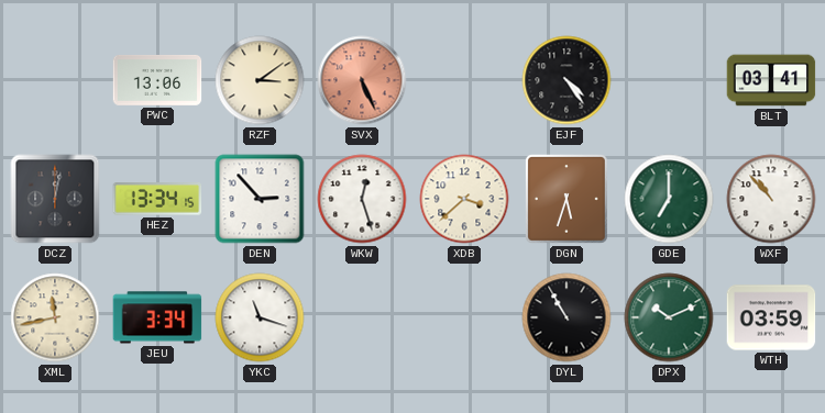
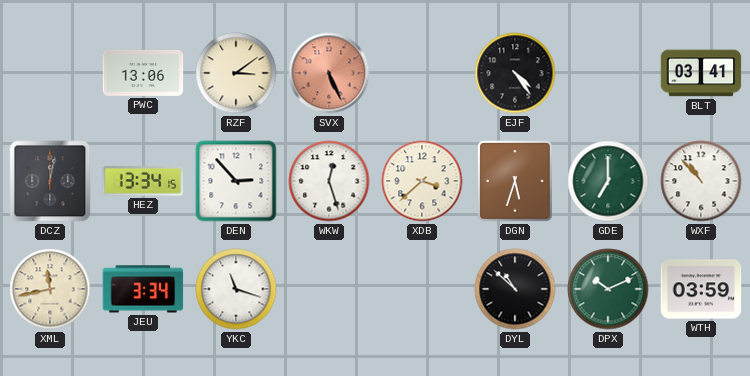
DYL: 10:55 -> 10:52
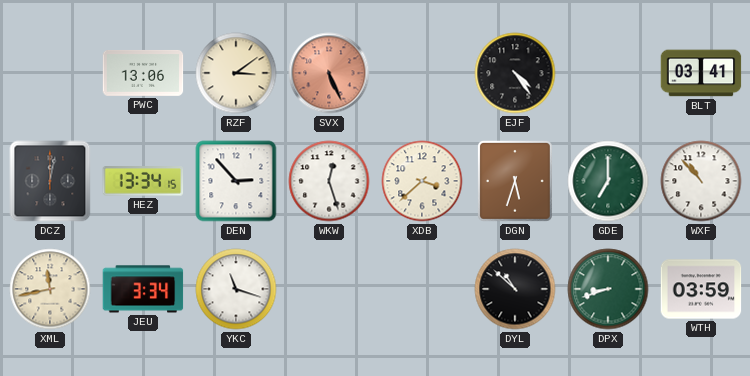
DPX: 10:11 -> 8:42
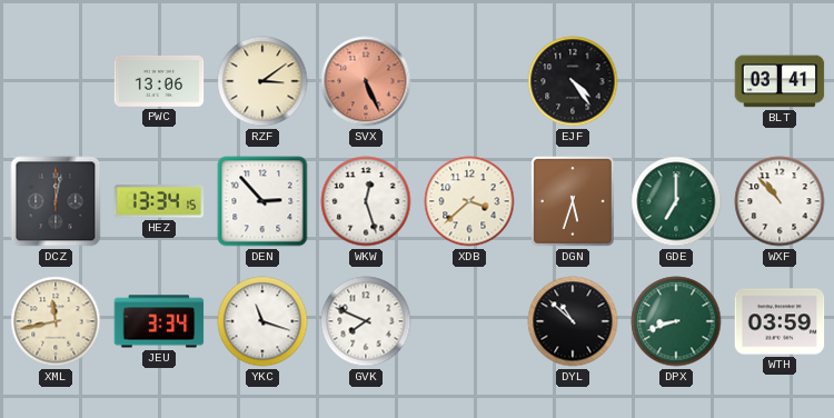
GVK: none -> 7:49
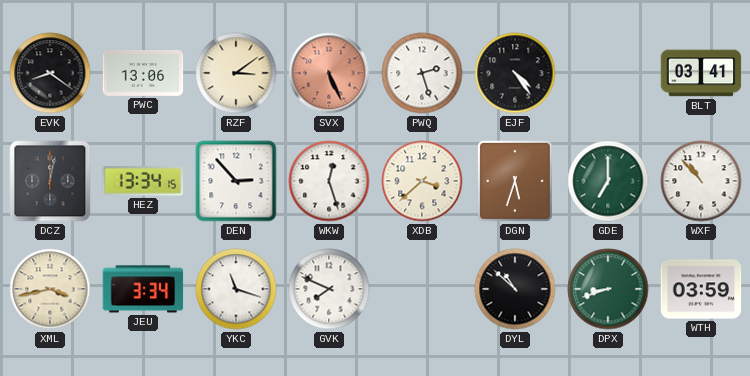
EVK: none -> 8:21
PWQ: none -> 2:27
XML: 11:43 -> 3:43
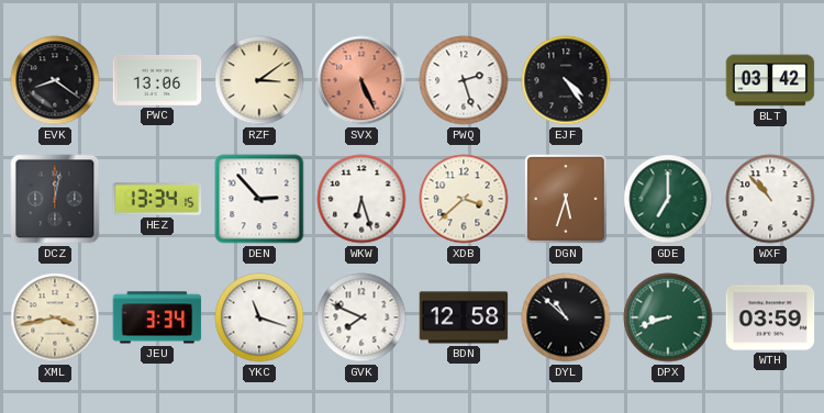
BLT: 03:41 -> 03:42
WKW: 12:27 -> 6:27
BDN: none -> 12:58
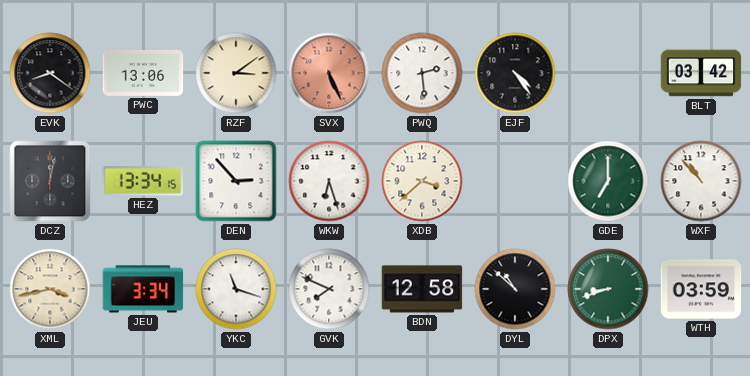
PWQ: 2:27 -> 2:29
DGN: 5:33 -> none
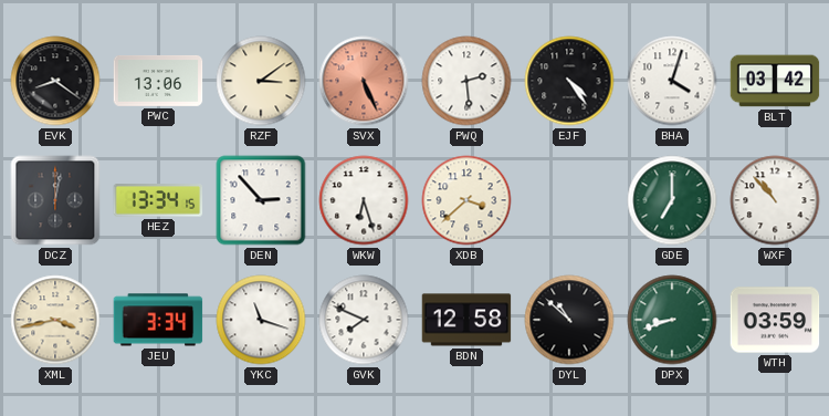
BHA: none -> 4:03
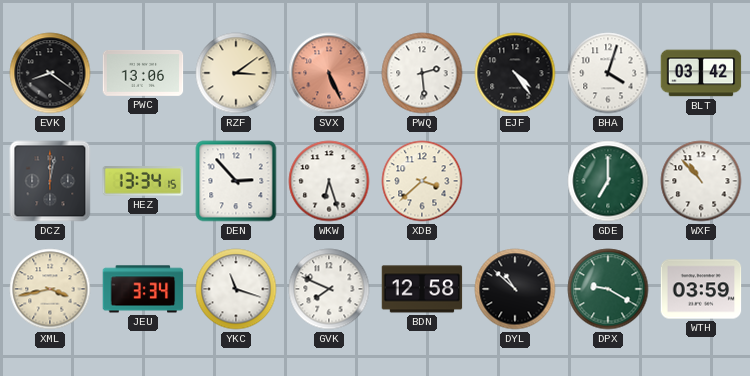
DPX: 8:42 -> 9:20
